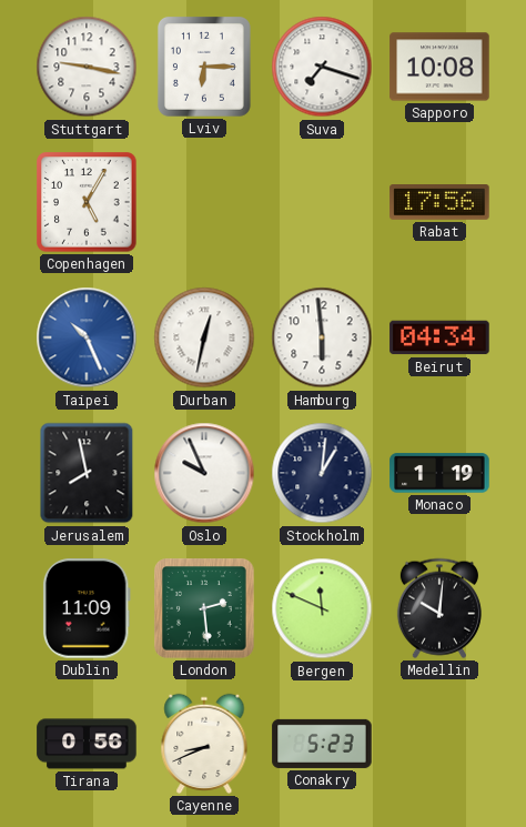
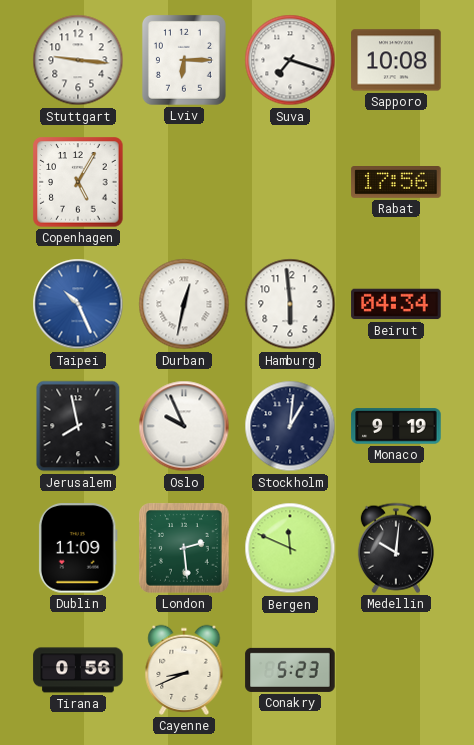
Stuttgart: 9:17 -> 9:16
Monaco: 1:19 -> 9:19
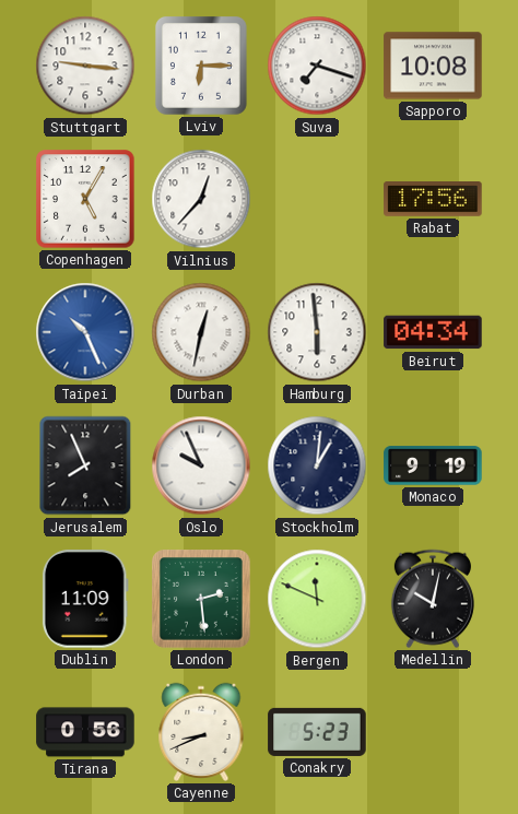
Vilnius: none -> 12:37
Jerusalem: 7:58 -> 7:56
Medellin: 10:01 -> 10:02
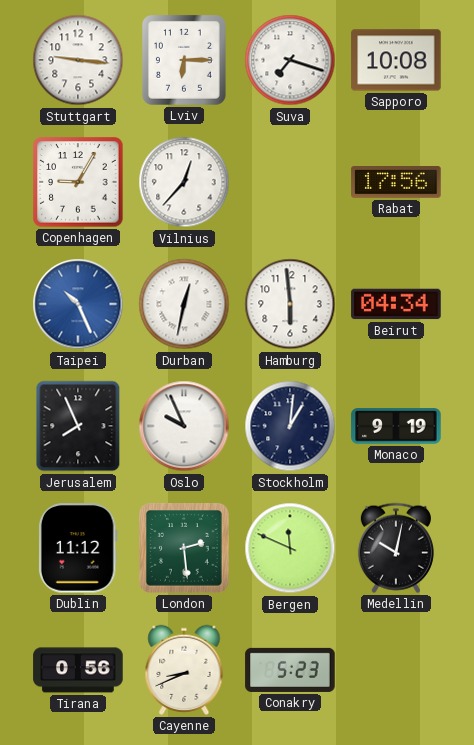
Copenhagen: 5:05 -> 9:05
Dublin: 11:09 -> 11:12
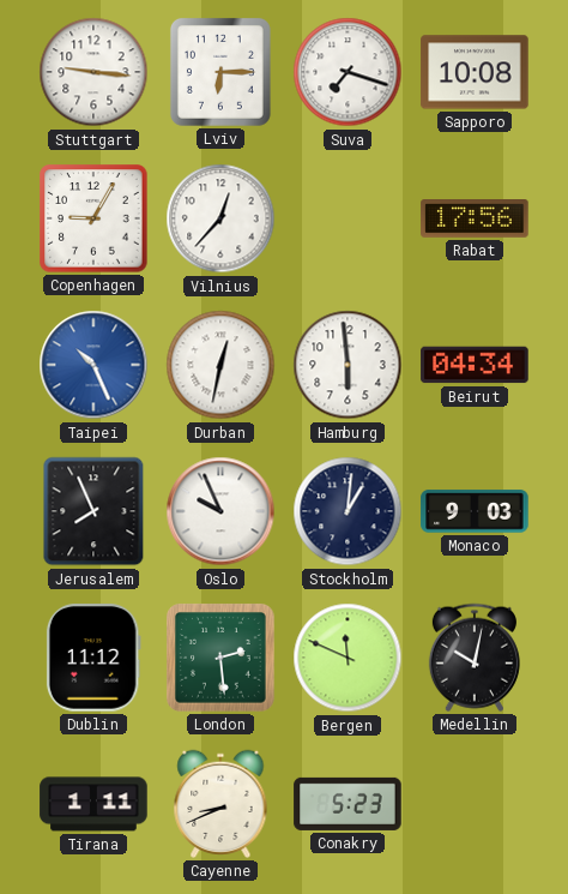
Monaco: 9:19 -> 9:03
Tirana: 0:56 -> 1:11
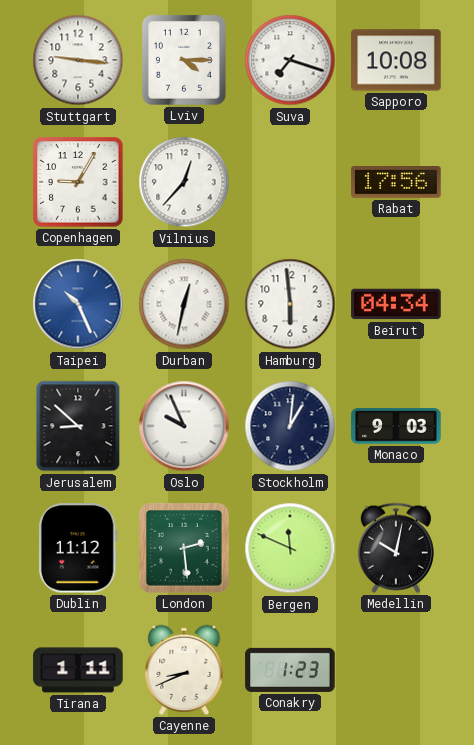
Lviv: 6:15 -> 4:15
Jerusalem: 7:56 -> 8:52
Conakry: 5:23 -> 1:23
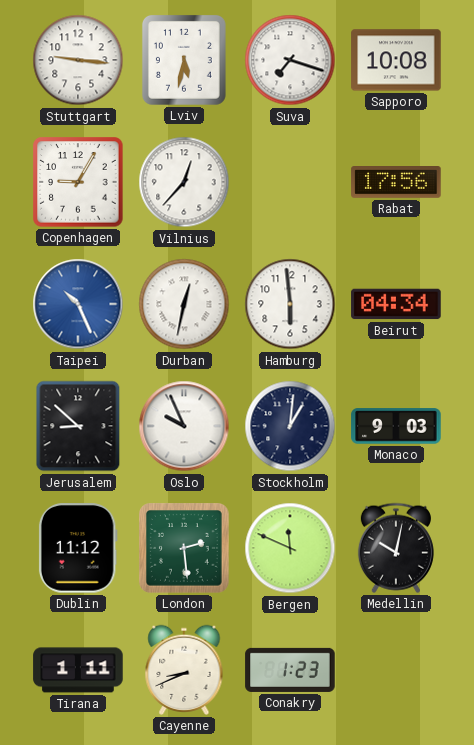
Lviv: 4:15 -> 5:32
